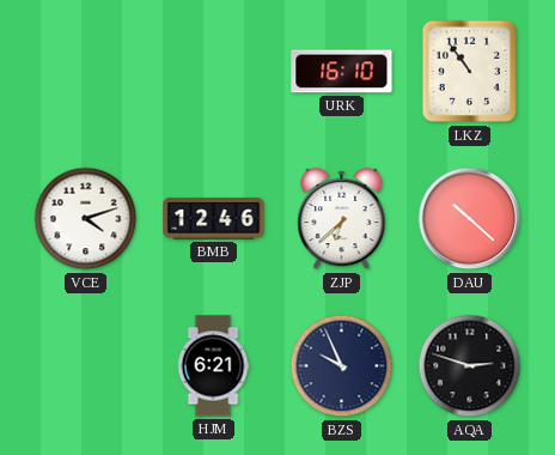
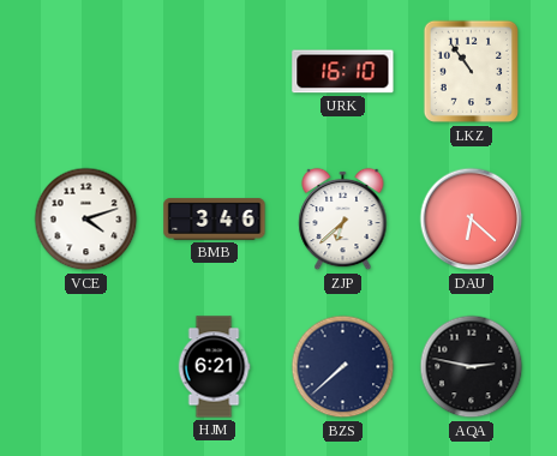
BMB: 12:46 -> 3:46
DAU: 10:22 -> 6:22
BZS: 9:56 -> 7:38
AQA: 2:48 -> 2:47
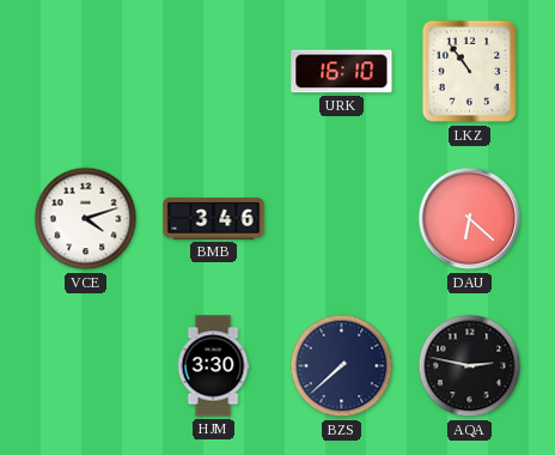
ZJP: 6:38 -> none
HJM: 6:21 -> 3:30
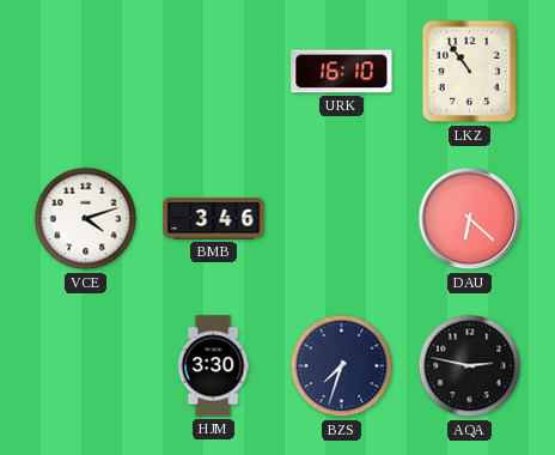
BZS: 7:38 -> 7:33
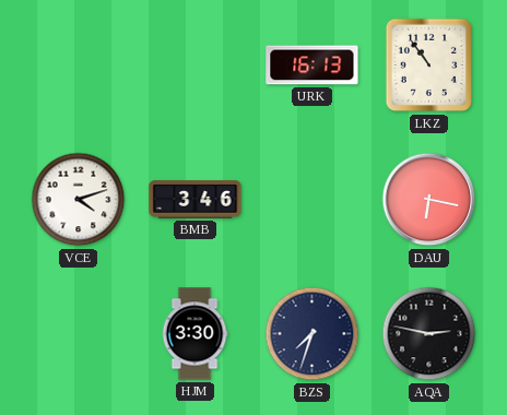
URK: 16:10 -> 16:13
DAU: 6:22 -> 6:17
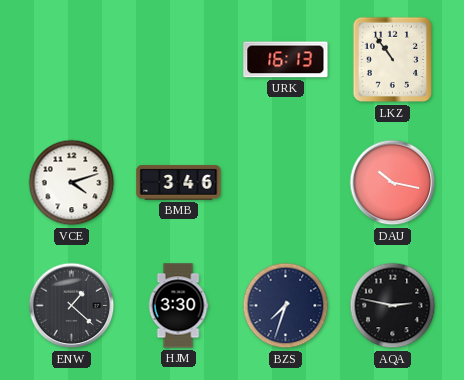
DAU: 6:17 -> 10:17
ENW: none -> 1:22
